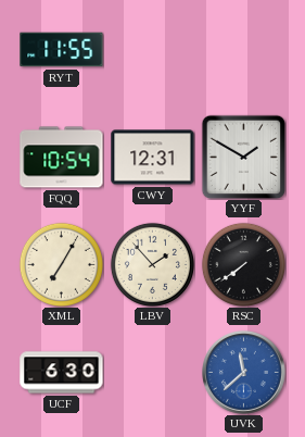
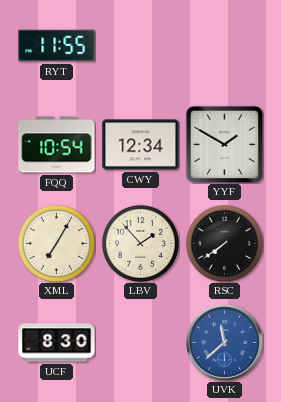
CWY: 12:31 -> 12:34
UCF: 6:30 -> 8:30
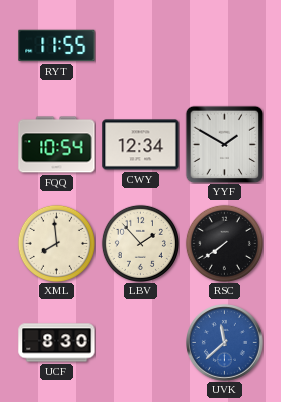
XML: 7:05 -> 7:59
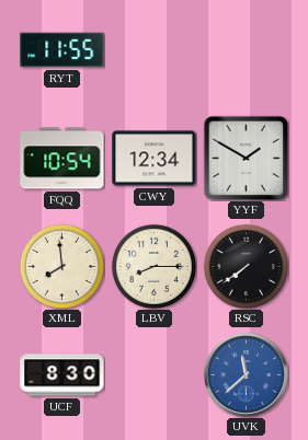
LBV: 1:53 -> 8:15
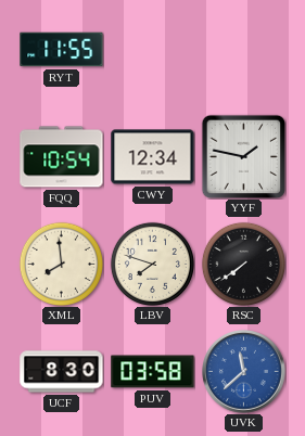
YYF: 1:50 -> 1:47
LBV: 8:15 -> 7:48
PUV: none -> 03:58
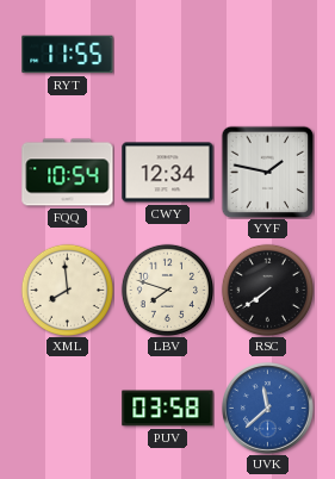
UCF: 8:30 -> none
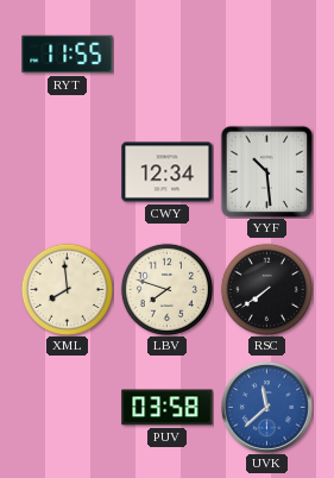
FQQ: 10:54 -> none
YYF: 1:47 -> 10:29
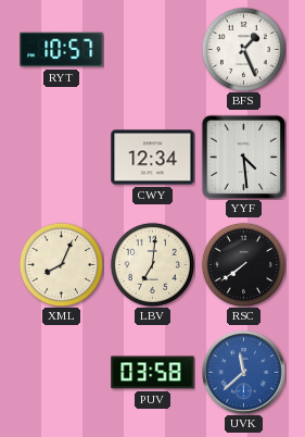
RYT: 11:55 -> 10:57
BFS: none -> 1:26
YYF: 10:29 -> 4:29
XML: 7:59 -> 8:04
LBV: 7:48 -> 7:01
